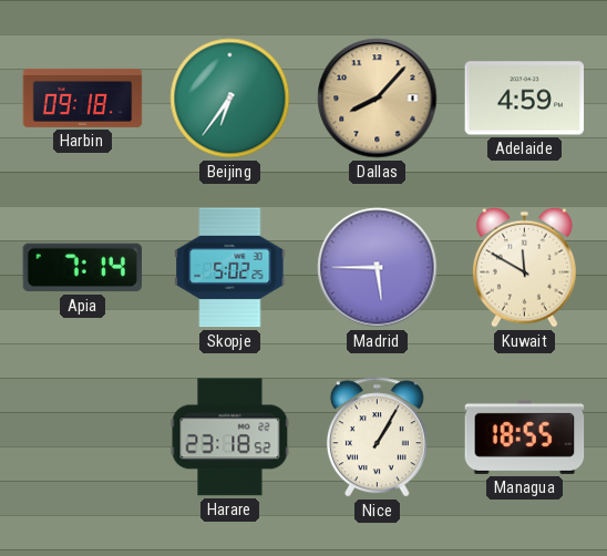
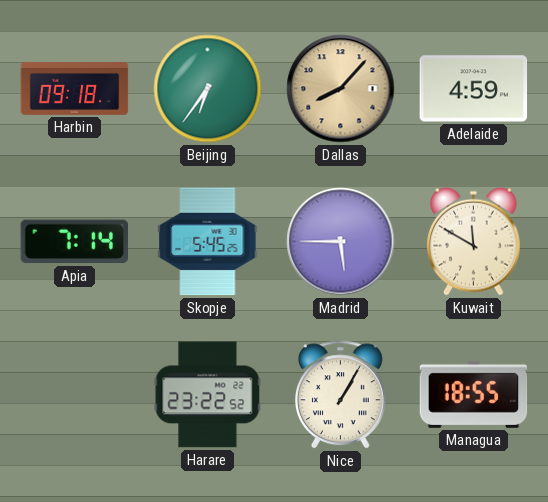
Skopje: 5:02 -> 5:45
Harare: 23:18 -> 23:22
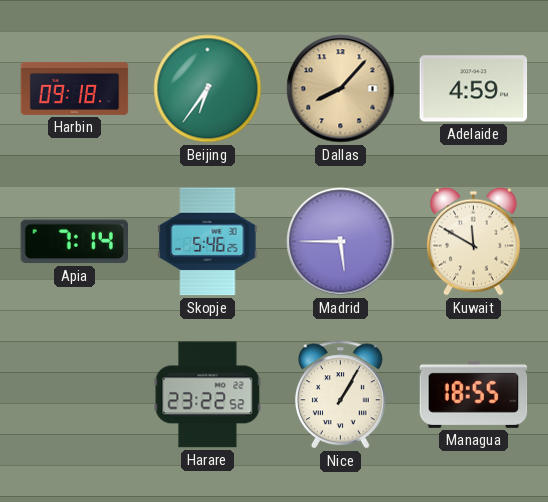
Skopje: 5:45 -> 5:46
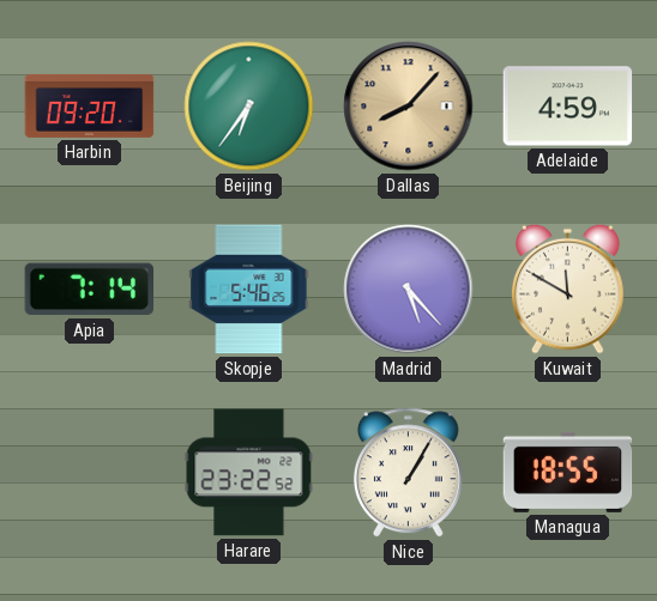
Harbin: 09:18 -> 09:20
Madrid: 5:45 -> 5:23
